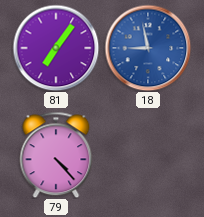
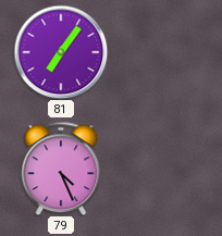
18: 8:58 -> none
79: 4:23 -> 4:26
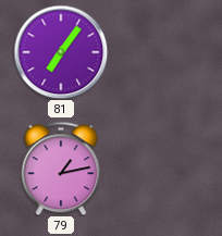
79: 4:26 -> 1:13
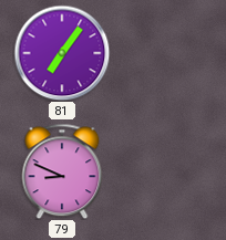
79: 1:13 -> 8:49
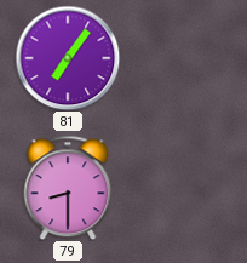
79: 8:49 -> 8:30
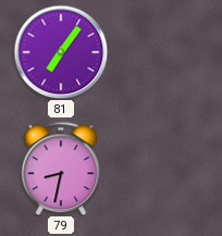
79: 8:30 -> 8:32
